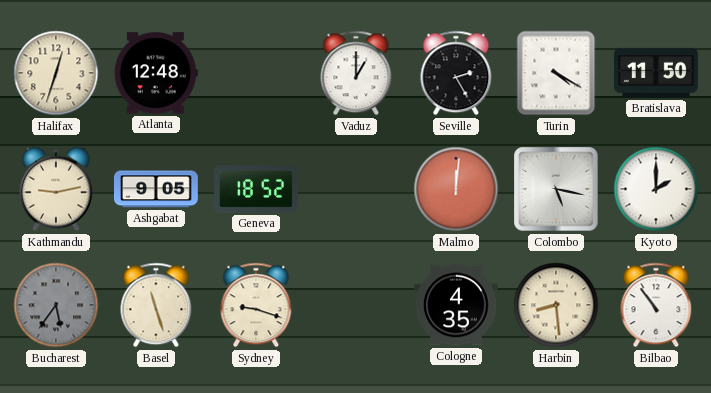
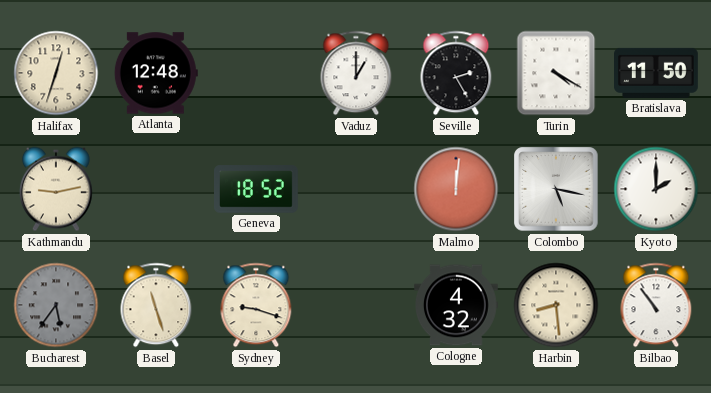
Ashgabat: 9:05 -> none
Cologne: 4:35 -> 4:32
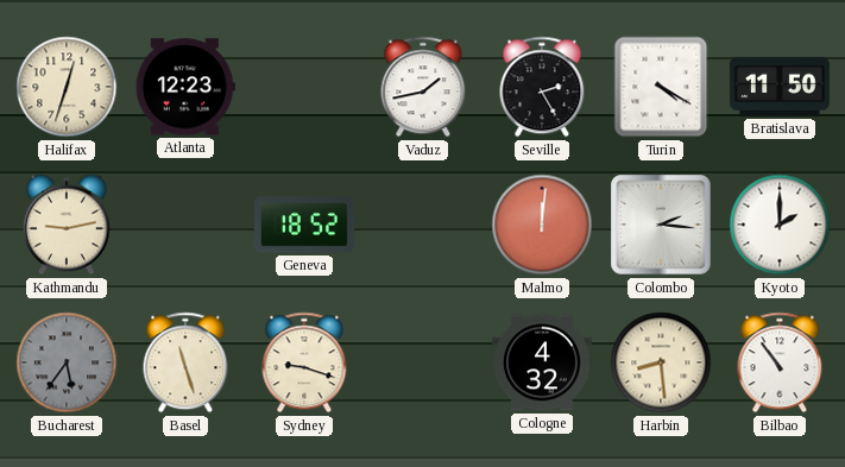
Atlanta: 12:48 -> 12:23
Vaduz: 1:00 -> 1:43
Colombo: 5:17 -> 2:16
